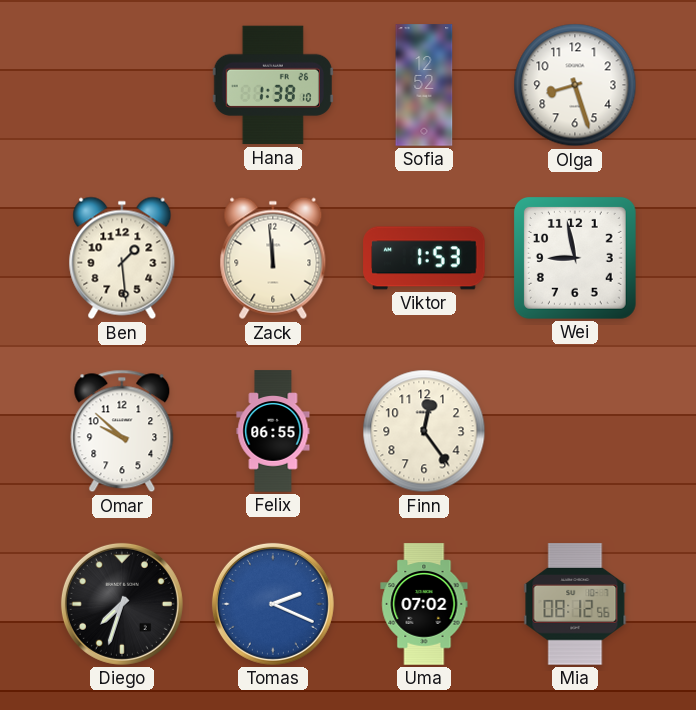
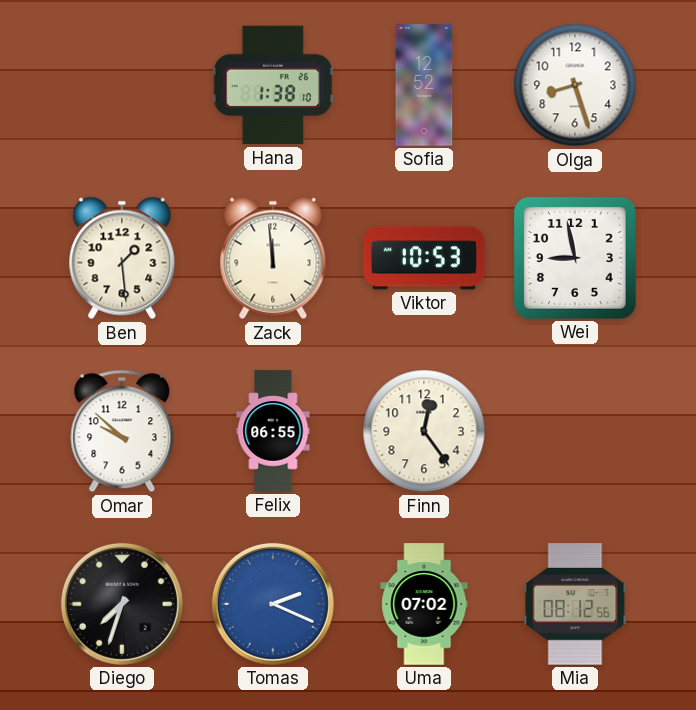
Viktor: 1:53 -> 10:53
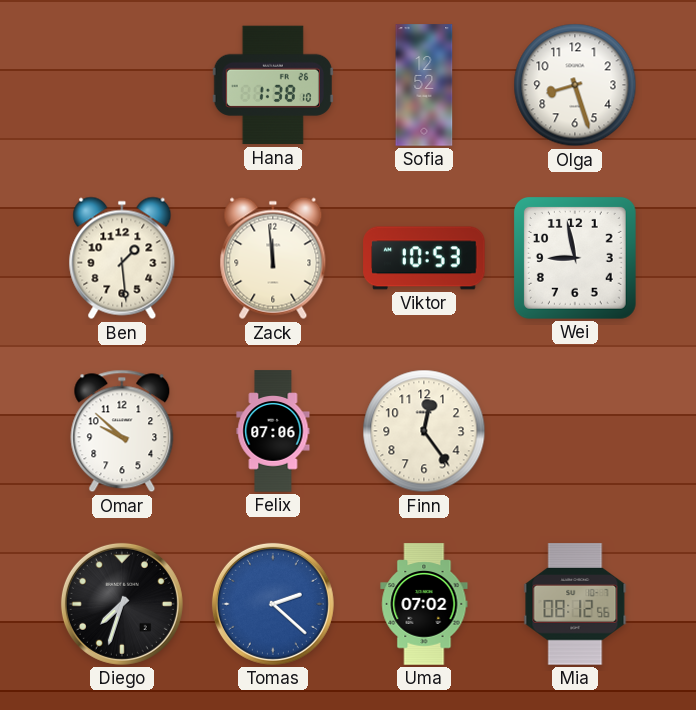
Felix: 06:55 -> 07:06
Tomas: 2:19 -> 2:22
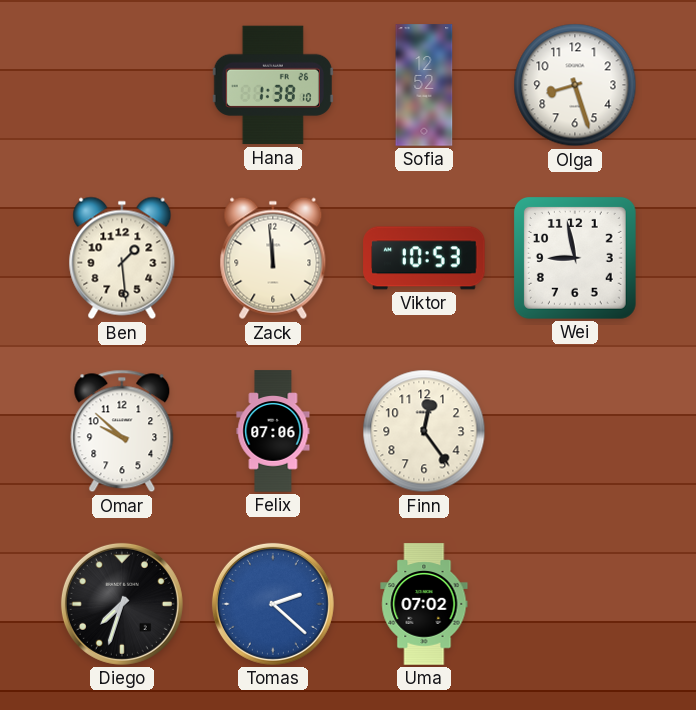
Mia: 08:12 -> none
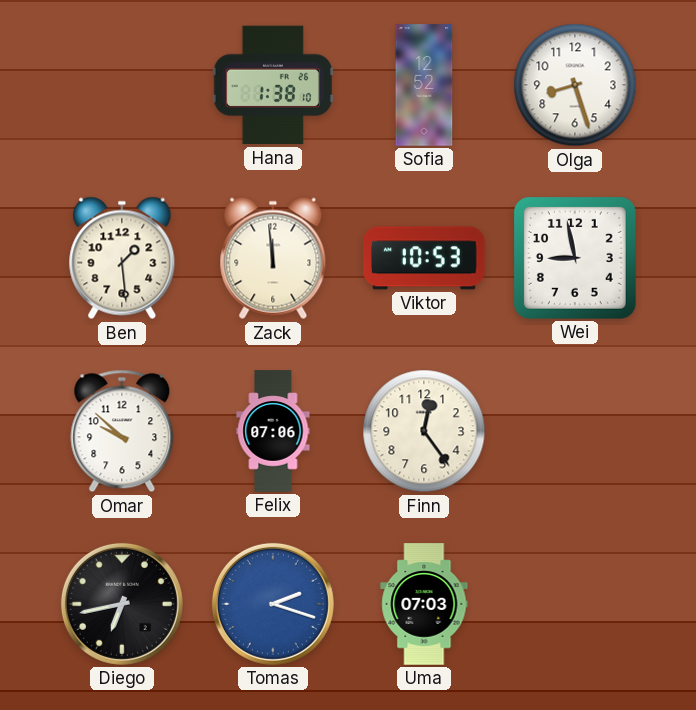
Diego: 7:33 -> 6:43
Tomas: 2:22 -> 2:18
Uma: 07:02 -> 07:03
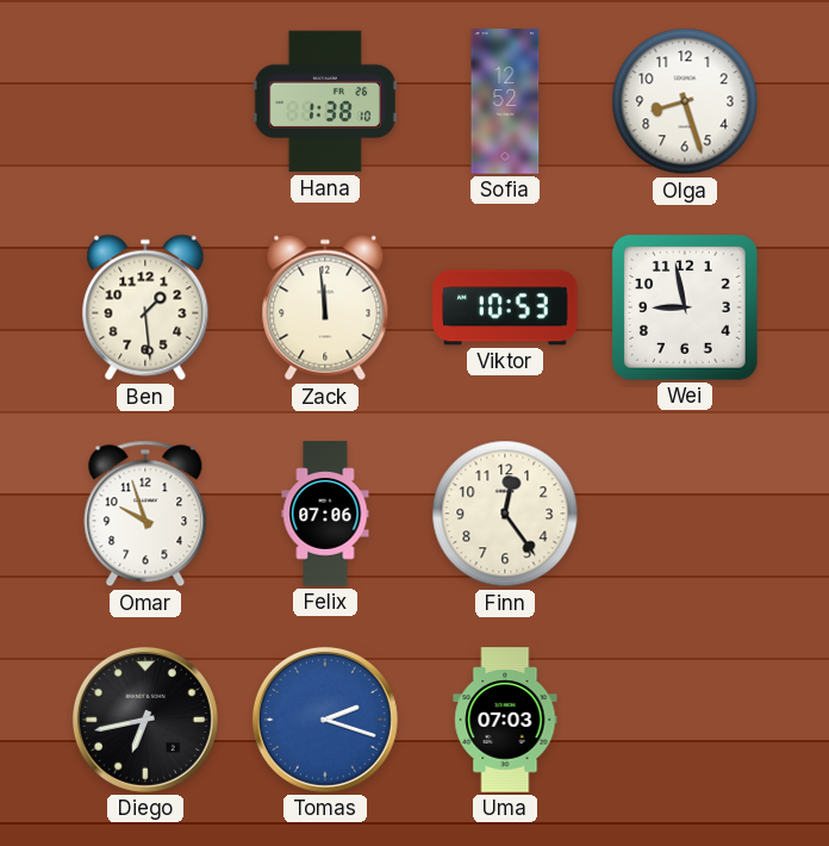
Omar: 9:52 -> 9:57
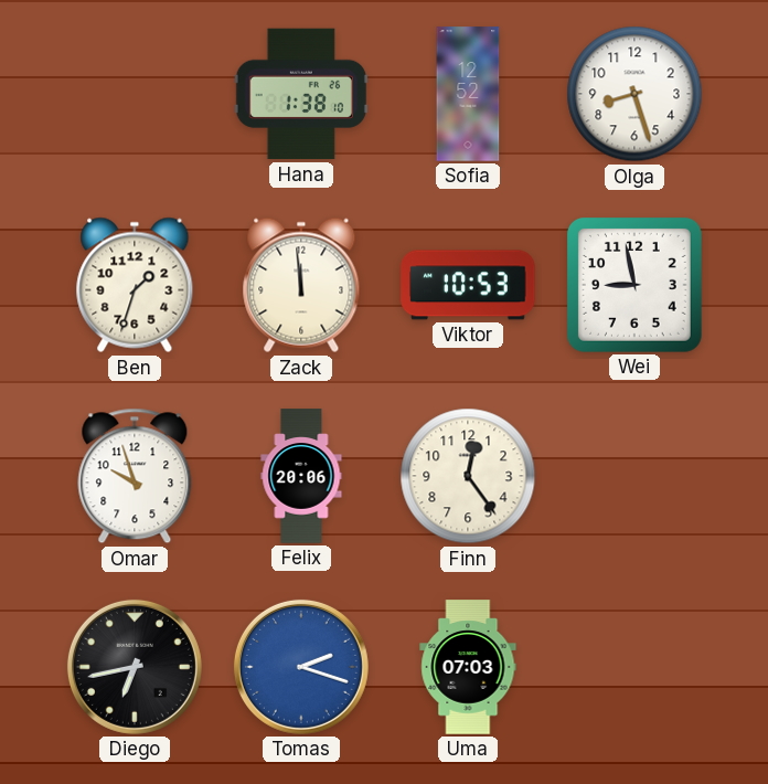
Ben: 1:29 -> 1:33
Felix: 07:06 -> 20:06
